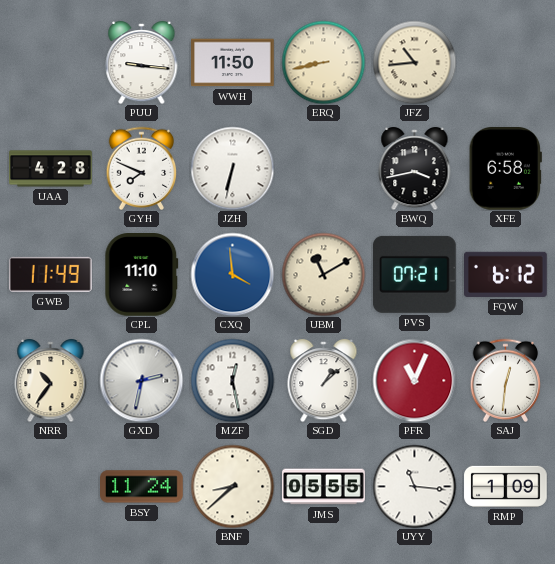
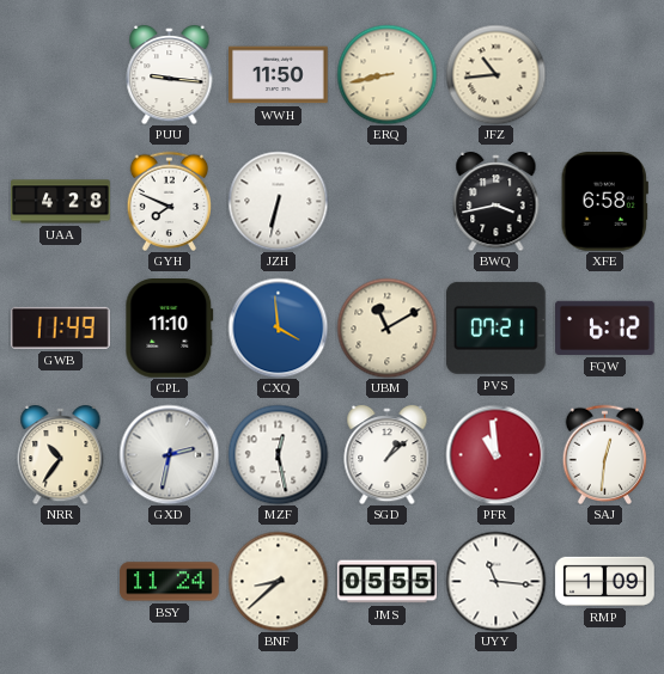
PFR: 11:04 -> 10:59
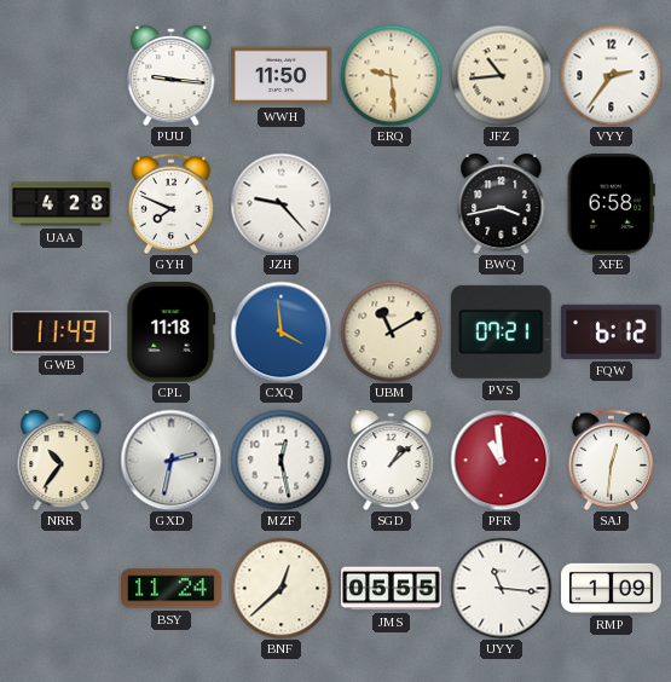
ERQ: 8:43 -> 9:29
VYY: none -> 2:36
JZH: 6:32 -> 9:23
CPL: 11:10 -> 11:18
BNF: 8:38 -> 12:38
